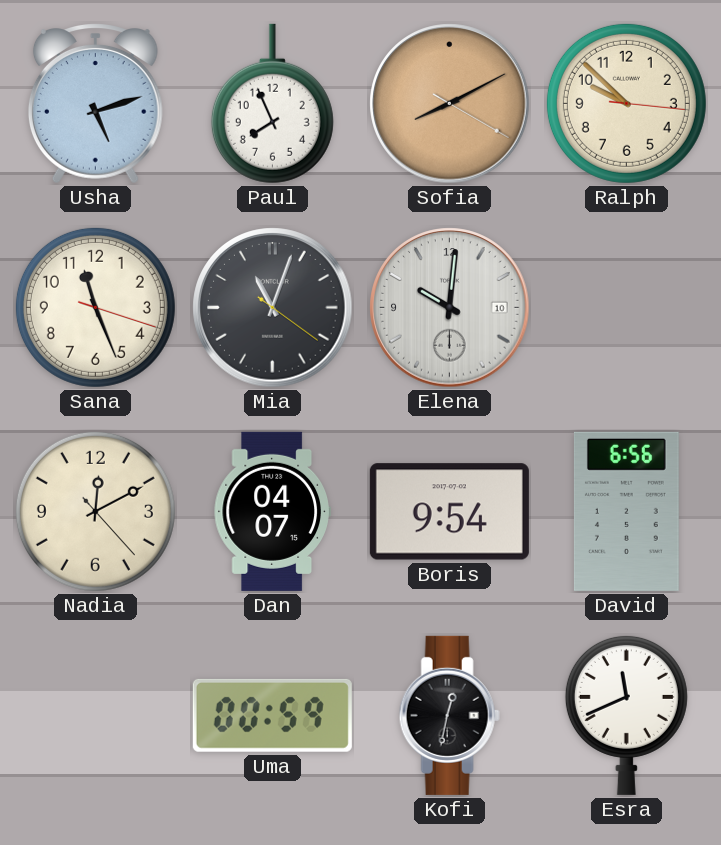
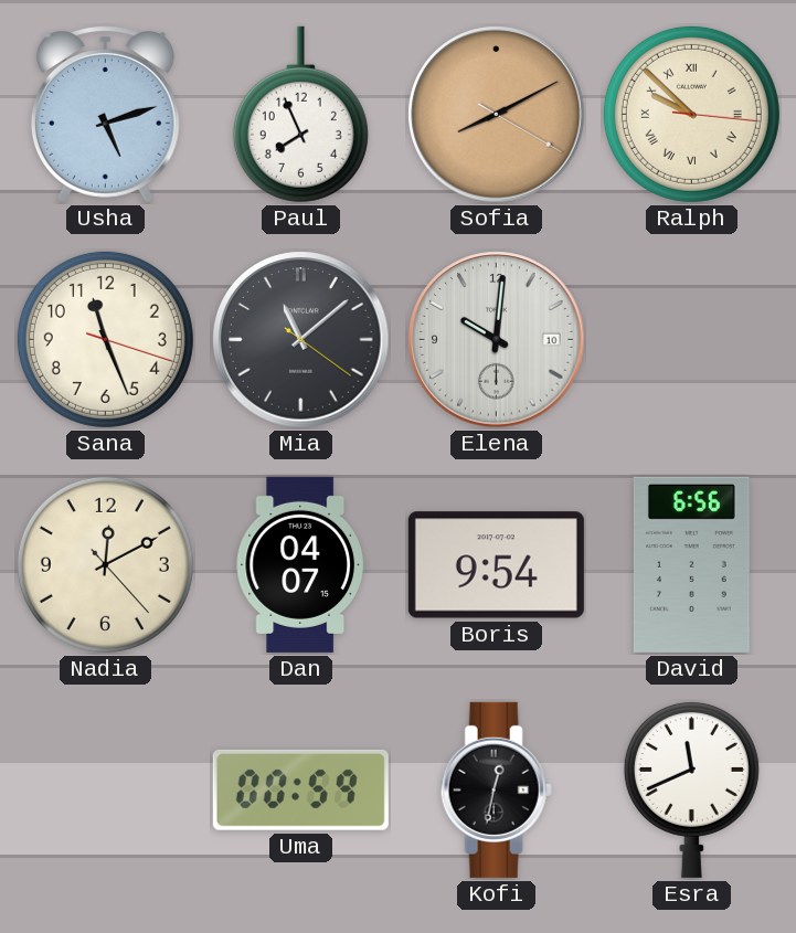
Ralph numerals: Arabic -> Roman
Mia: 11:03 -> 11:08
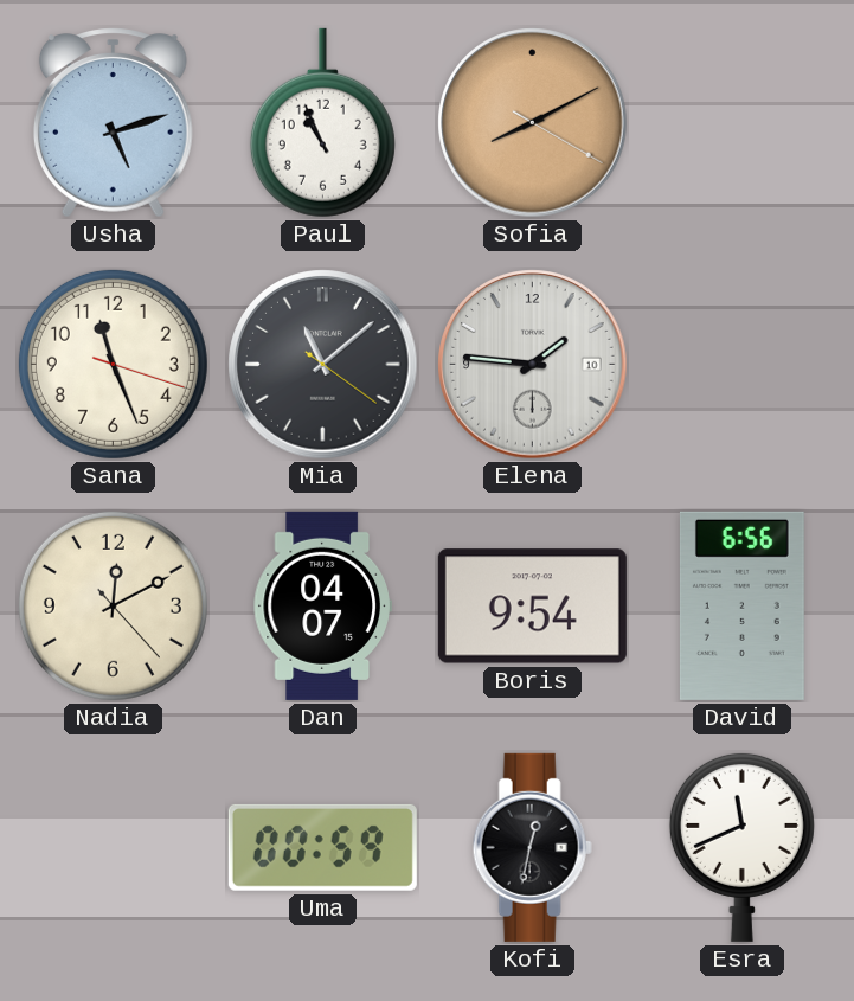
Paul: 7:56 -> 10:56
Ralph: 9:52 -> none
Elena: 10:01 -> 1:46
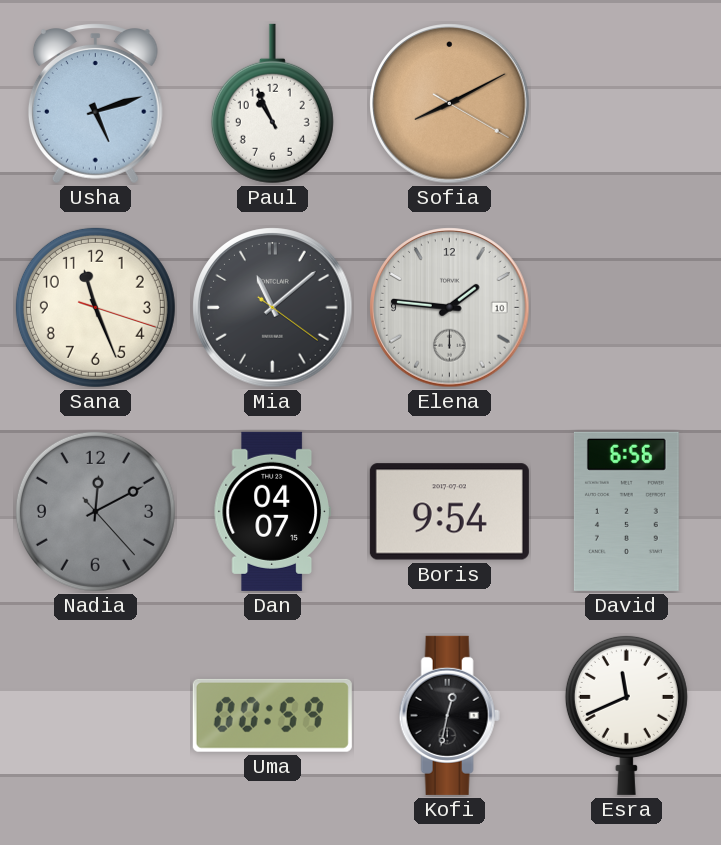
Nadia dial: cream -> grey
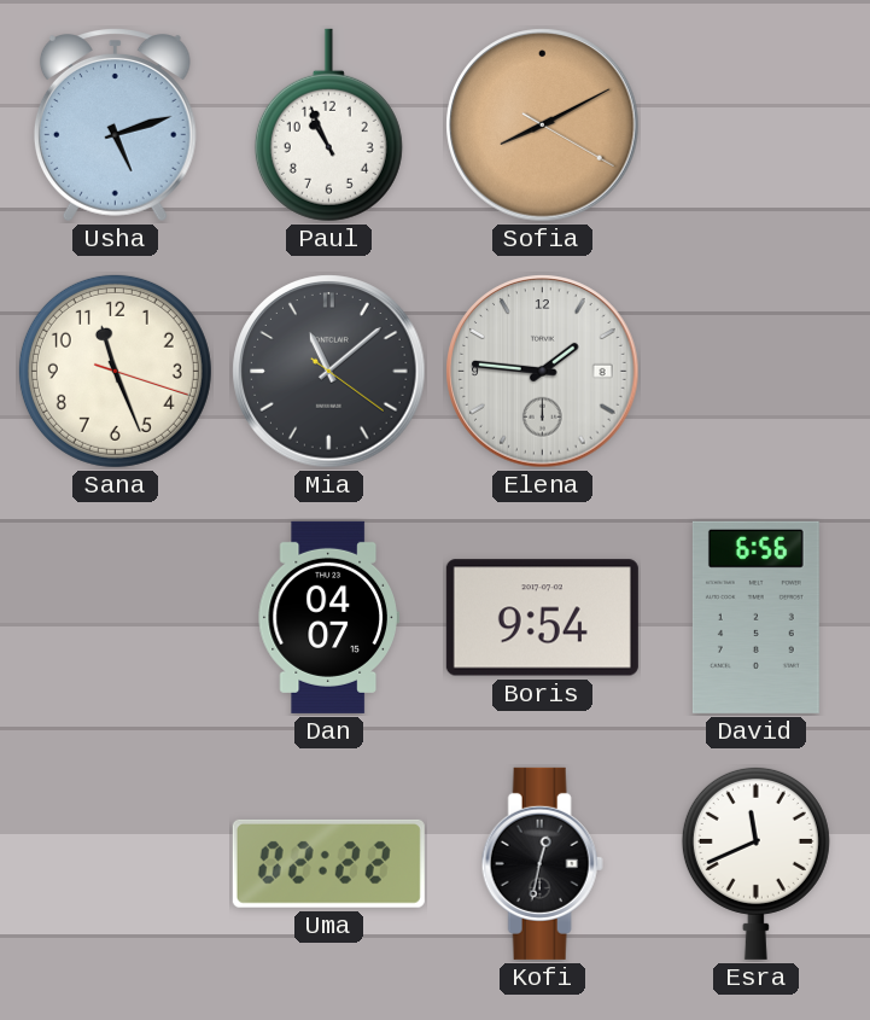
Elena date: 10 -> 8
Nadia: 12:10 -> none
Uma: 00:59 -> 02:22
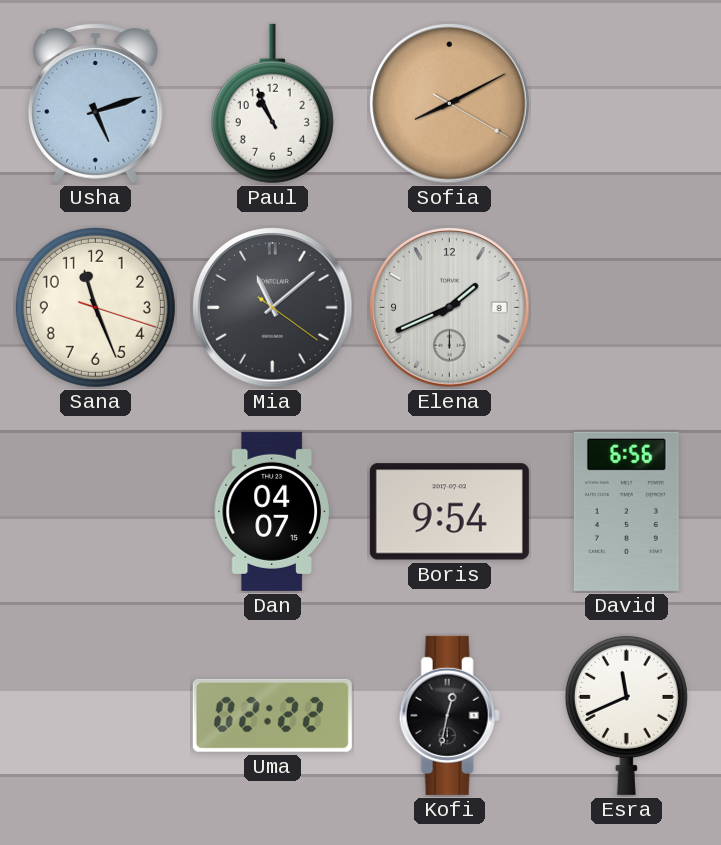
Elena: 1:46 -> 1:41
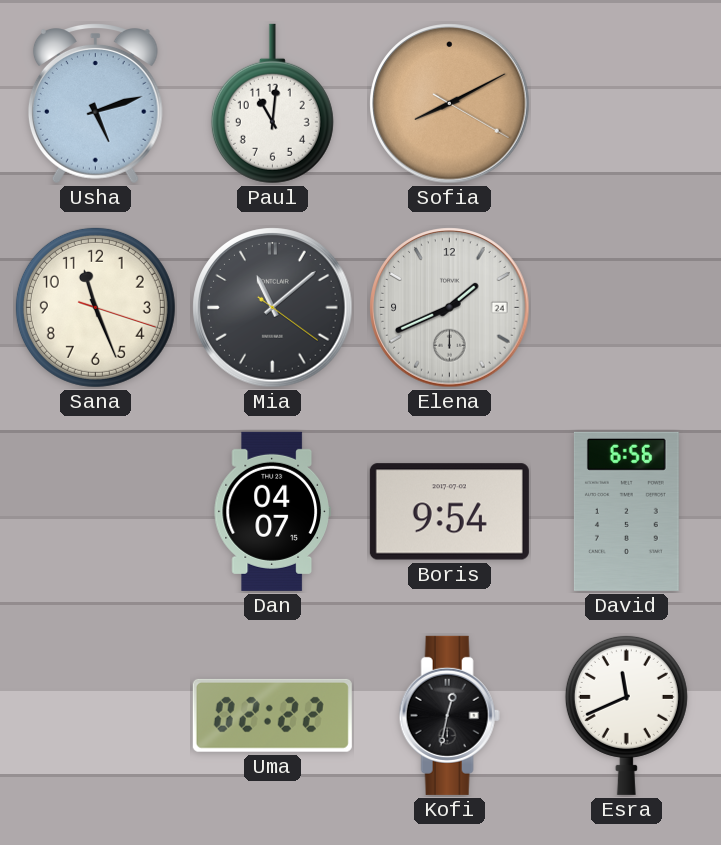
Paul: 10:56 -> 11:01
Elena date: 8 -> 24
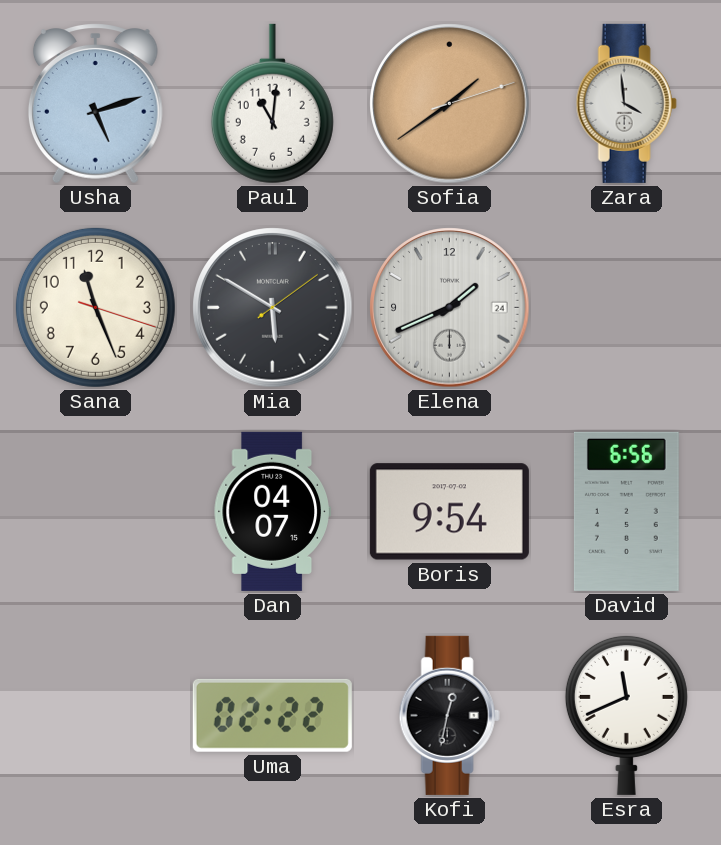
Sofia: 8:10 -> 1:39
Zara: none -> 3:59
Mia: 11:08 -> 5:50
